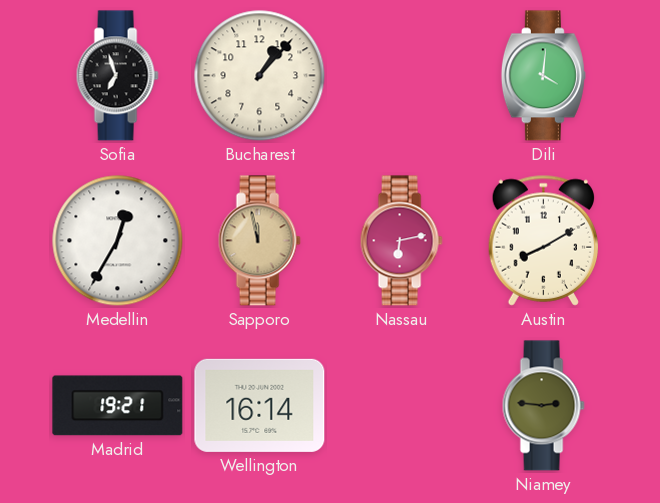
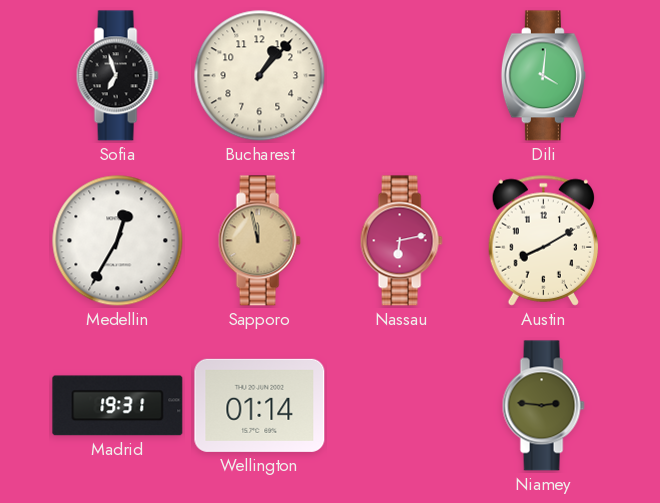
Madrid: 19:21 -> 19:31
Wellington: 16:14 -> 01:14
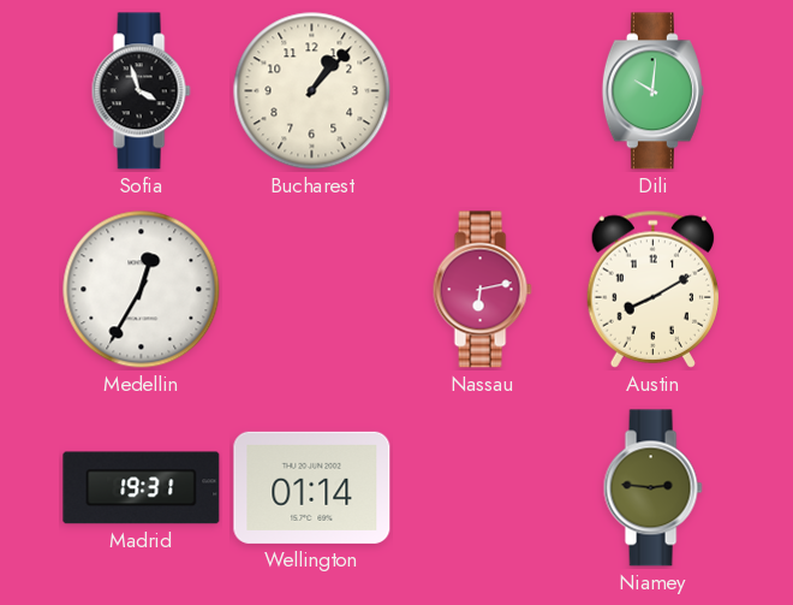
Sofia: 6:57 -> 3:57
Dili: 4:01 -> 10:01
Sapporo: 11:58 -> none
